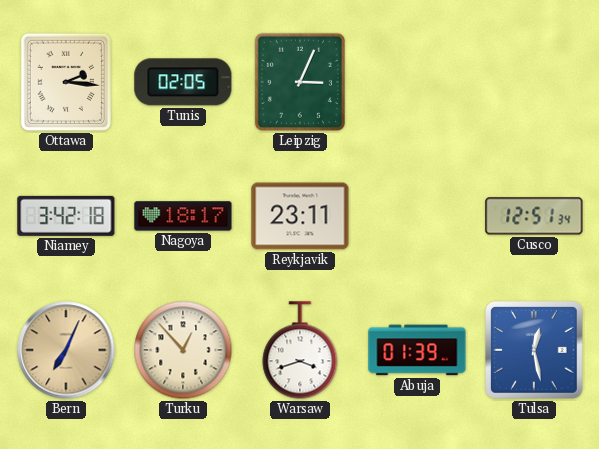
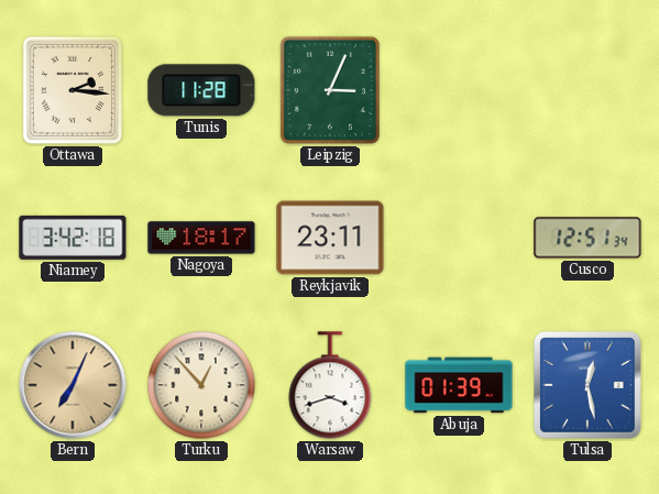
Tunis: 02:05 -> 11:28
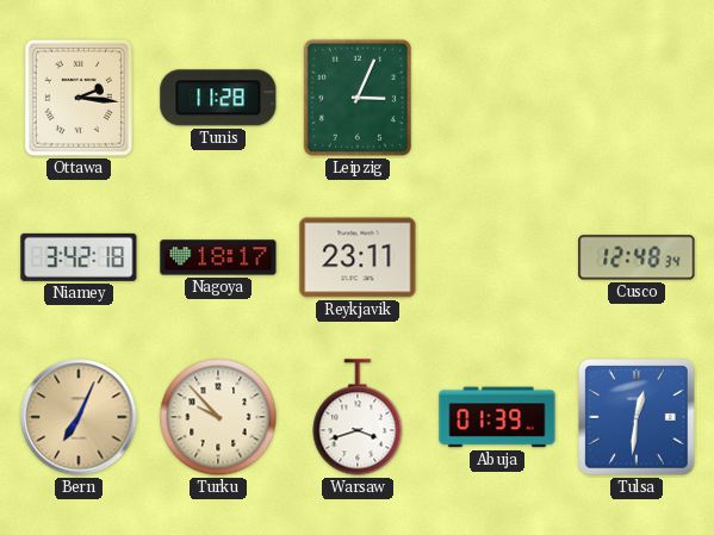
Cusco: 12:51 -> 12:48
Turku: 12:53 -> 9:53
Tulsa: 12:28 -> 12:31
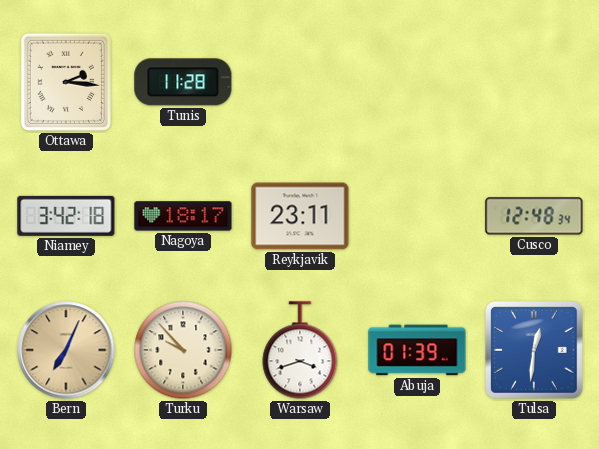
Leipzig: 3:04 -> none
